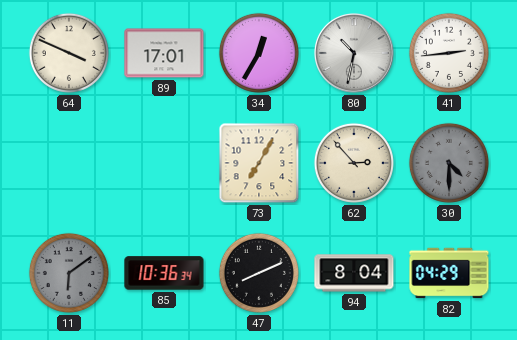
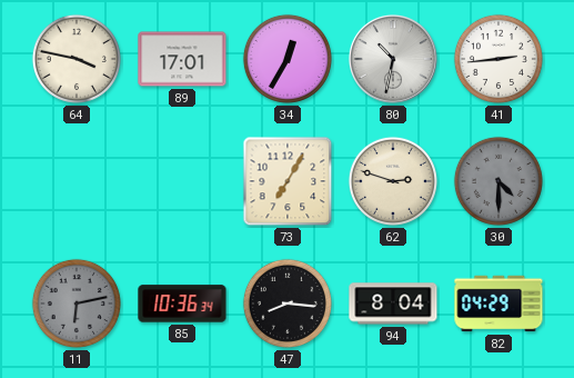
64: 3:49 -> 3:47
62: 2:53 -> 2:48
11: 6:09 -> 6:13
47: 8:11 -> 8:16
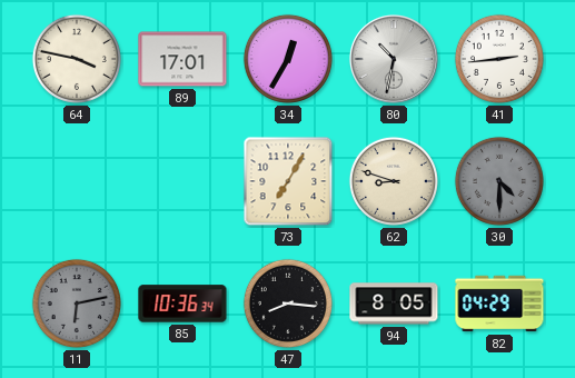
62: 2:48 -> 8:48
94: 8:04 -> 8:05
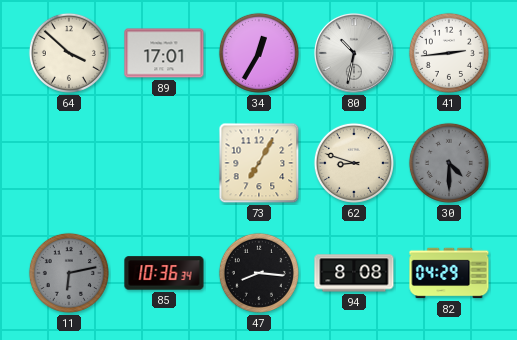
64: 3:47 -> 3:52
94: 8:05 -> 8:08
